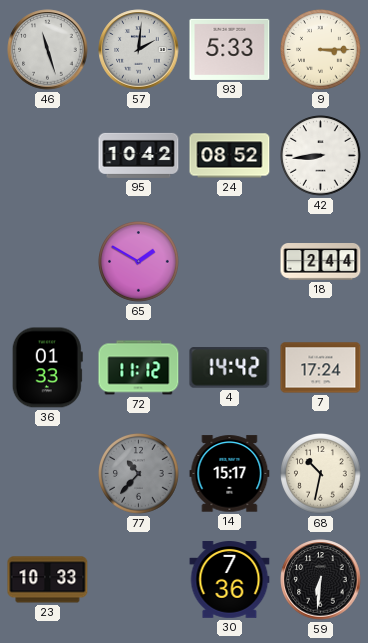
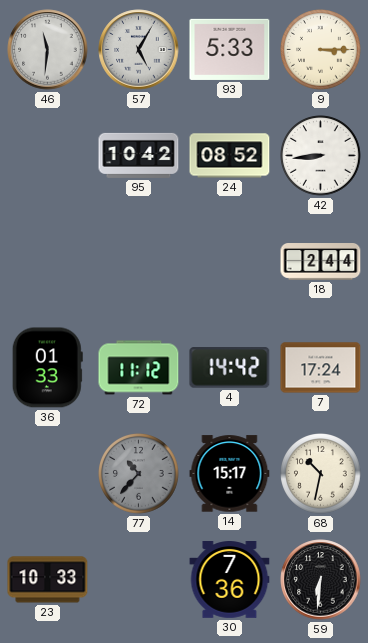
46: 11:27 -> 11:31
57: 2:01 -> 5:05
65: 1:50 -> none
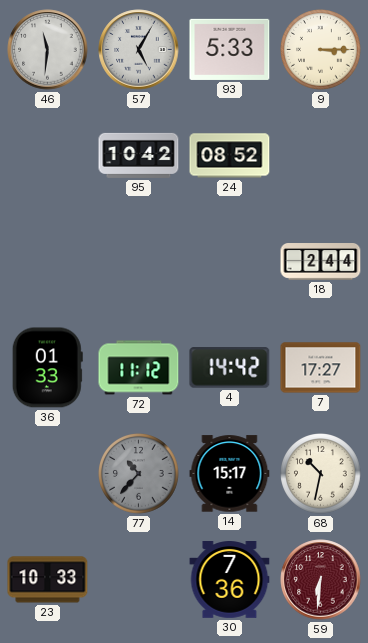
42: 8:44 -> none
7: 17:24 -> 17:27
59 dial: black -> burgundy
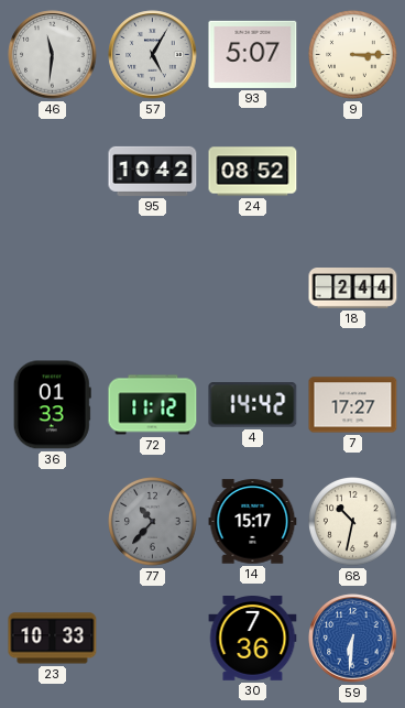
93: 5:33 -> 5:07
59 dial: burgundy -> blue
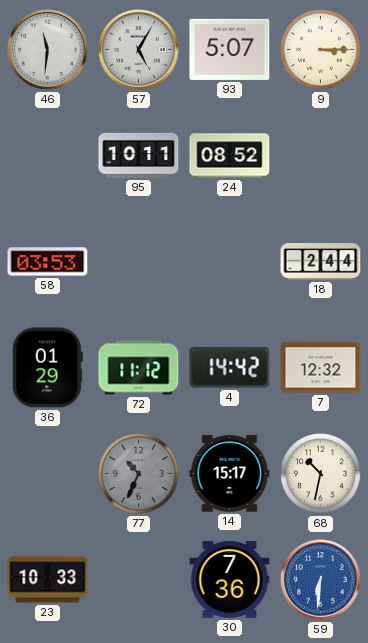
95: 10:42 -> 10:11
58: none -> 03:53
36: 01:33 -> 01:29
7: 17:27 -> 12:32
77: 10:37 -> 10:34
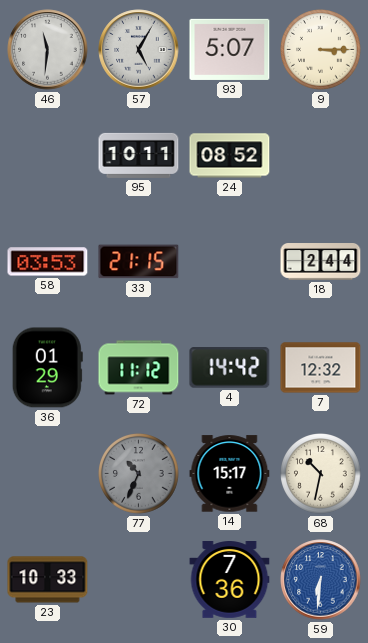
33: none -> 21:15
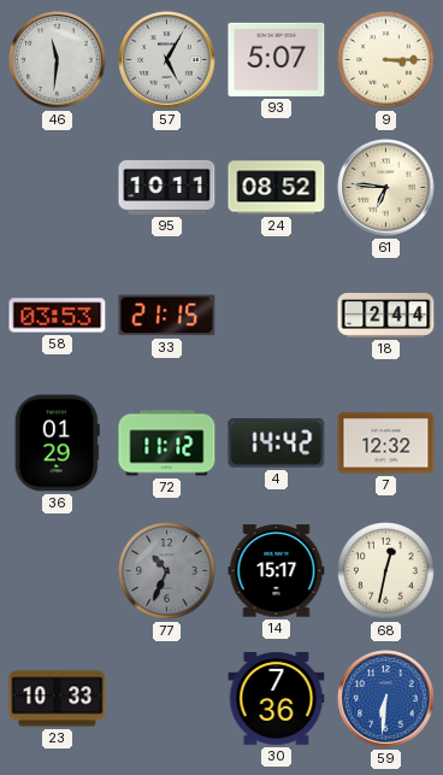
61: none -> 6:46
68: 10:32 -> 12:32
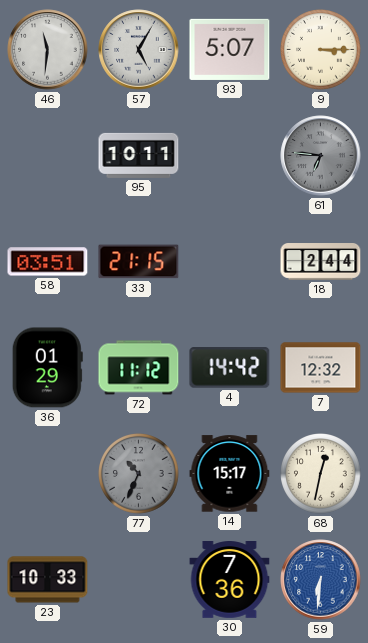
24: 08:52 -> none
61 dial: cream -> grey
58: 03:53 -> 03:51
